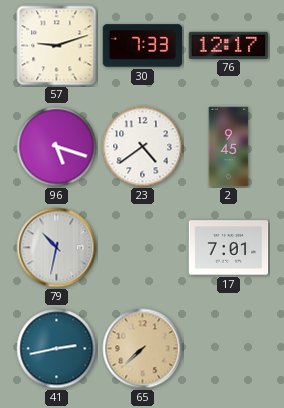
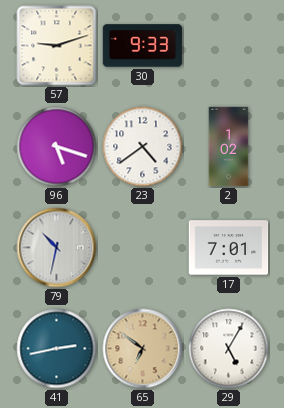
30: 7:33 -> 9:33
76: 12:17 -> none
2: 9:45 -> 1:02
65: 7:38 -> 6:51
29: none -> 5:05
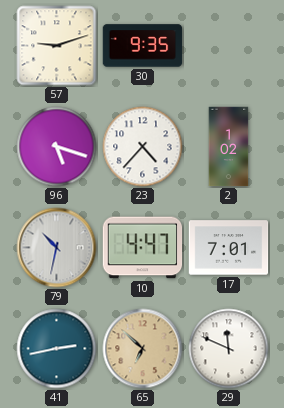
30: 9:33 -> 9:35
23: 4:39 -> 4:37
10: none -> 4:47
65: 6:51 -> 6:52
29: 5:05 -> 11:49
